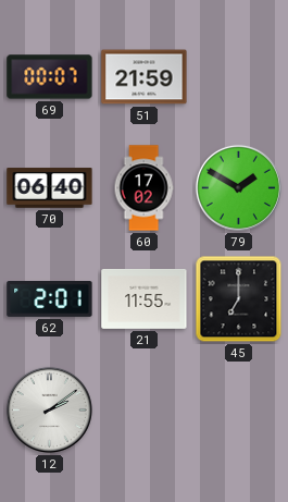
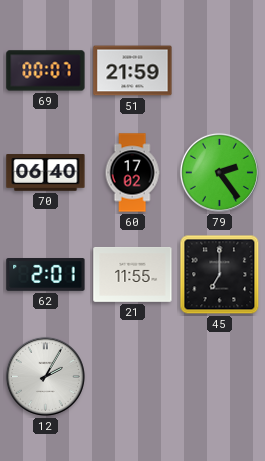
79: 1:50 -> 2:24
12: 2:09 -> 2:05
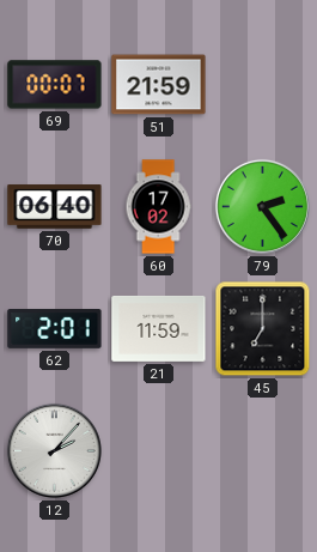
21: 11:55 -> 11:59
12: 2:05 -> 2:07
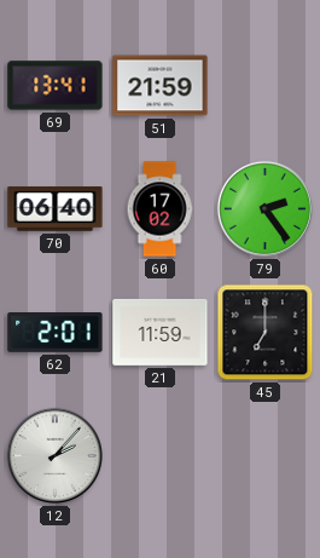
69: 00:07 -> 13:41
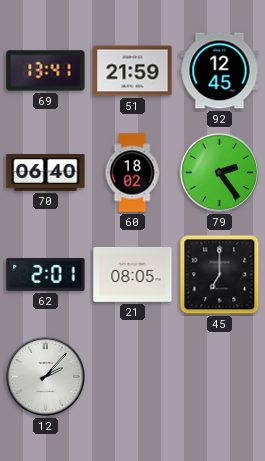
92: none -> 12:45
60: 17:02 -> 18:02
21: 11:59 -> 08:05
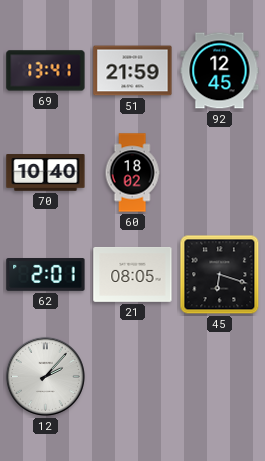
70: 06:40 -> 10:40
79: 2:24 -> none
45: 7:00 -> 6:18
